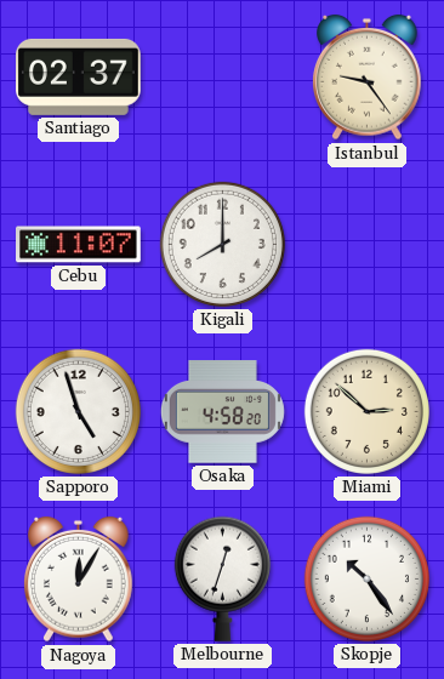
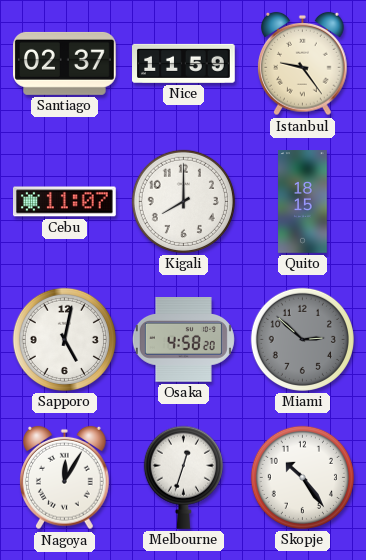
Nice: none -> 11:59
Quito: none -> 18:15
Sapporo: 4:57 -> 5:02
Miami dial: cream -> grey
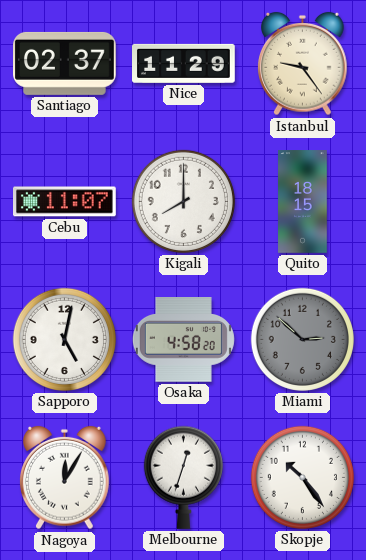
Nice: 11:59 -> 11:29
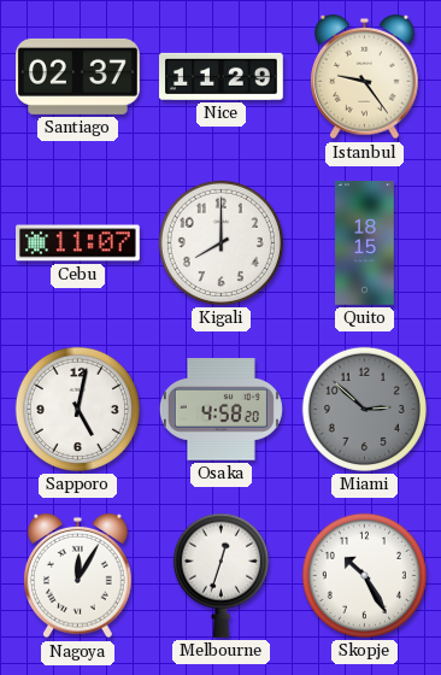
Skopje: 10:24 -> 10:25
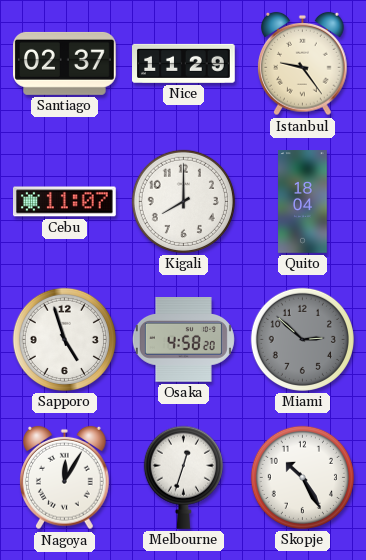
Quito: 18:15 -> 18:04
Sapporo: 5:02 -> 4:57
